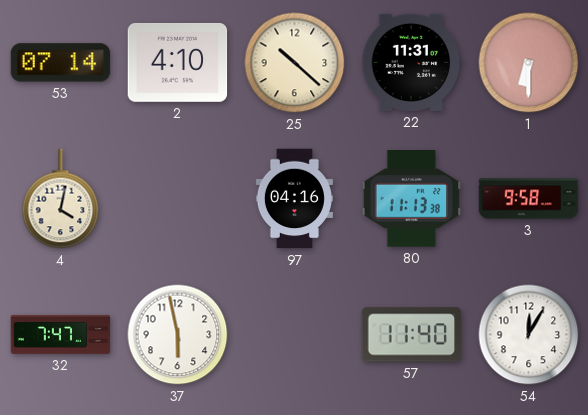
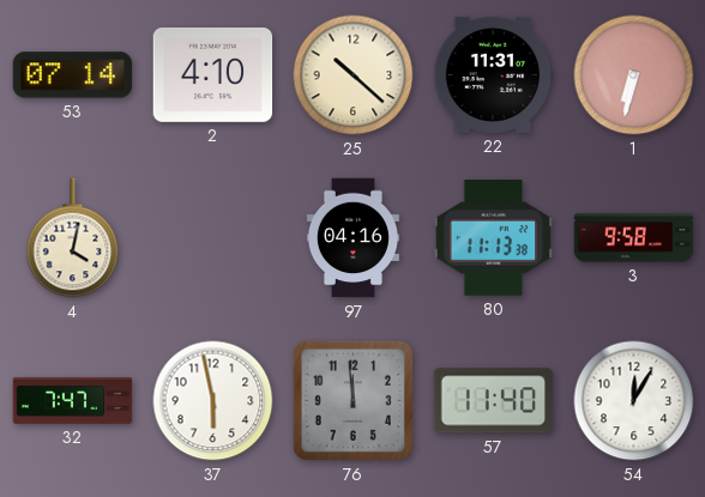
1: 6:30 -> 6:32
76: none -> 11:59
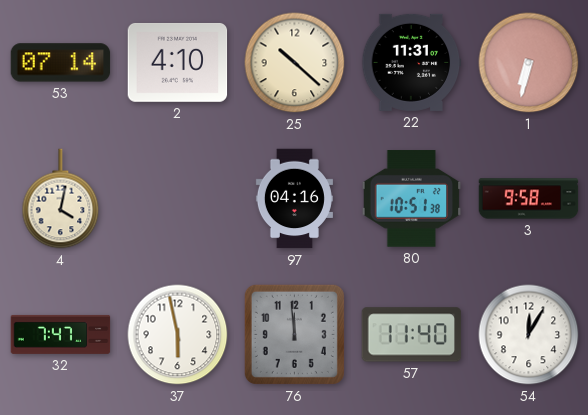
80: 11:13 -> 10:51
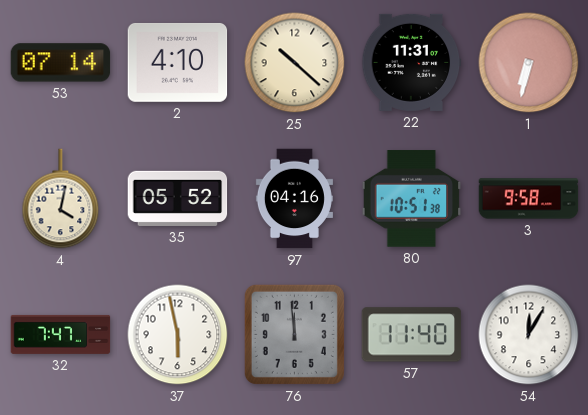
35: none -> 05:52
